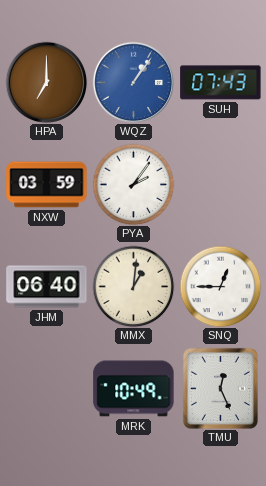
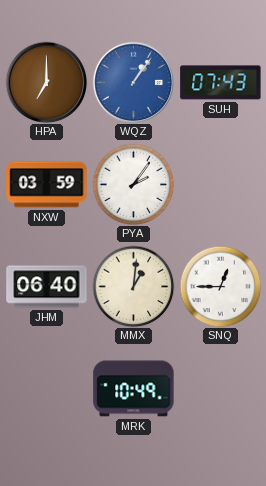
TMU: 12:26 -> none
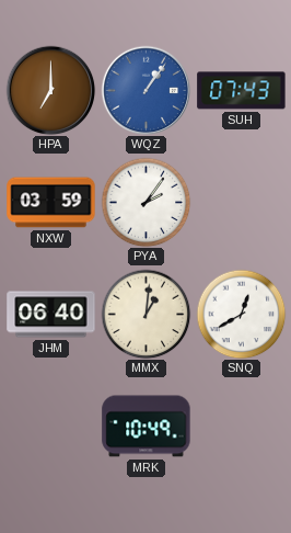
SNQ: 12:45 -> 12:40
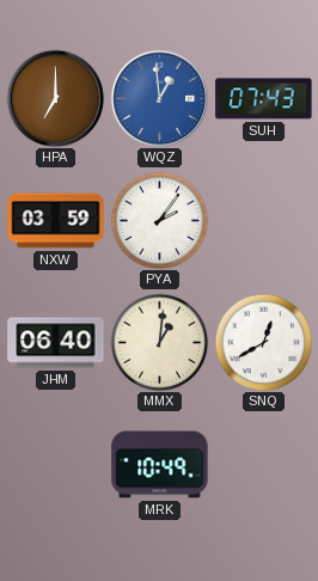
WQZ: 1:06 -> 12:59
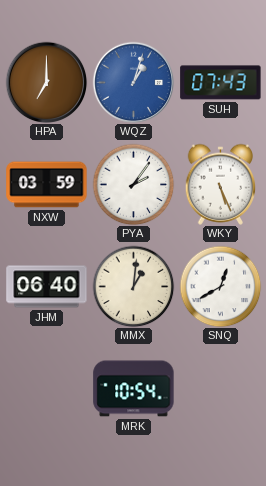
WQZ: 12:59 -> 1:03
WKY: none -> 5:26
MRK: 10:49 -> 10:54
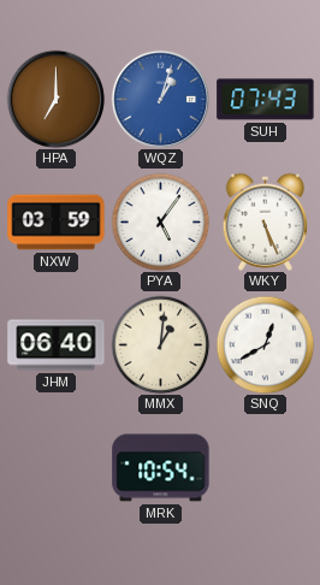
PYA: 2:06 -> 5:06
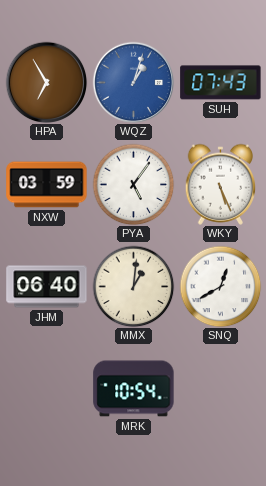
HPA: 7:00 -> 6:55
